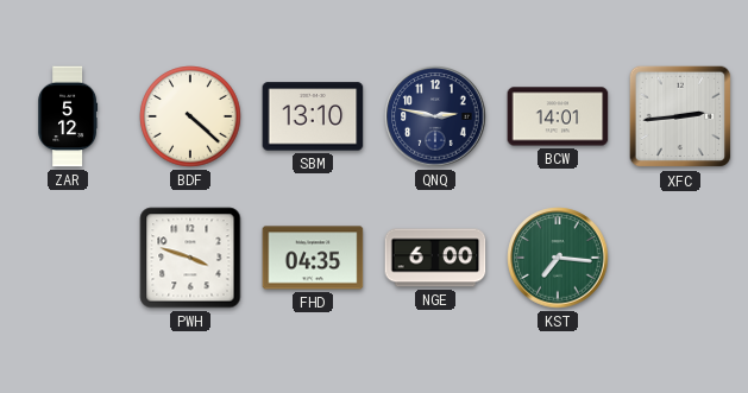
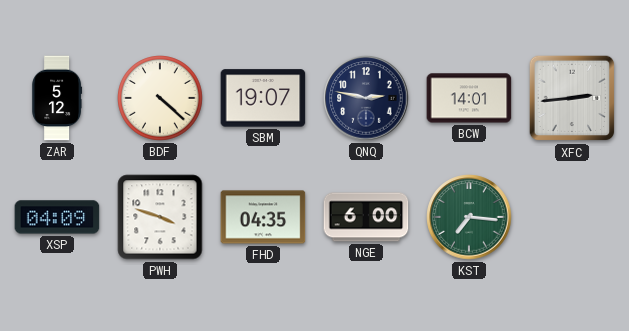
SBM: 13:10 -> 19:07
XSP: none -> 04:09
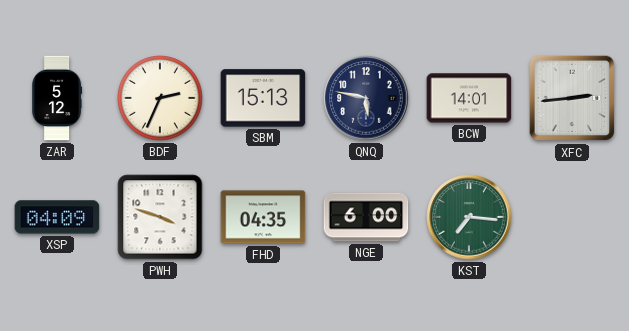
BDF: 4:22 -> 2:34
SBM: 19:07 -> 15:13
QNQ: 2:47 -> 5:47
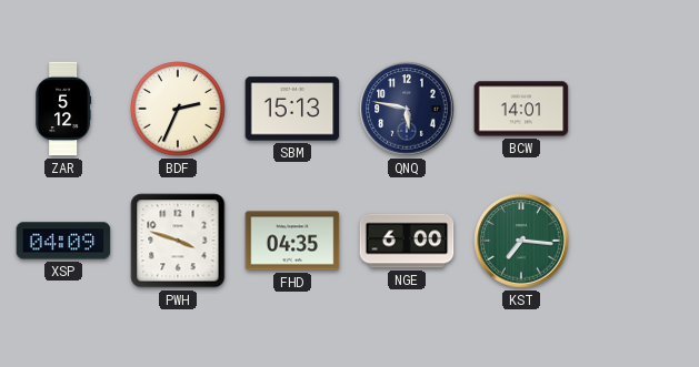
XFC: 2:44 -> none
